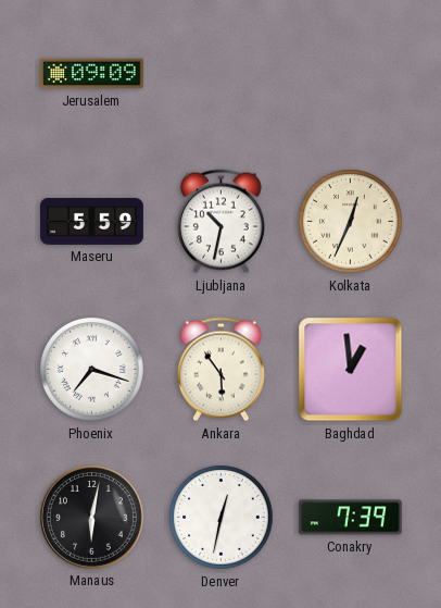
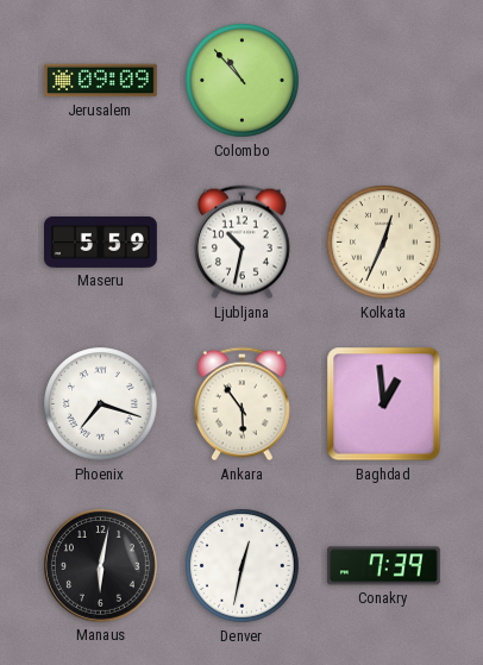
Colombo: none -> 10:53
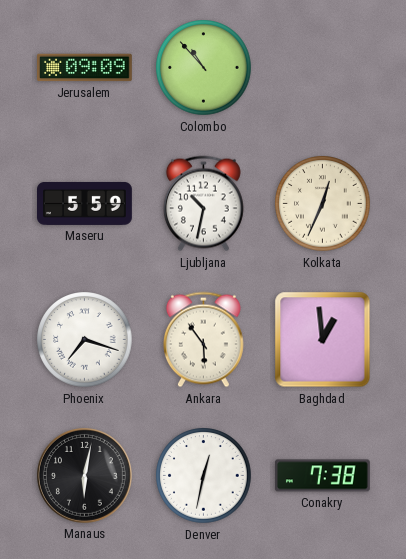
Conakry: 7:39 -> 7:38
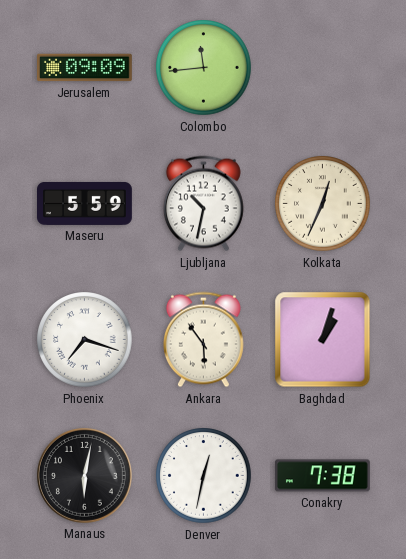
Colombo: 10:53 -> 11:44
Baghdad: 12:59 -> 1:03
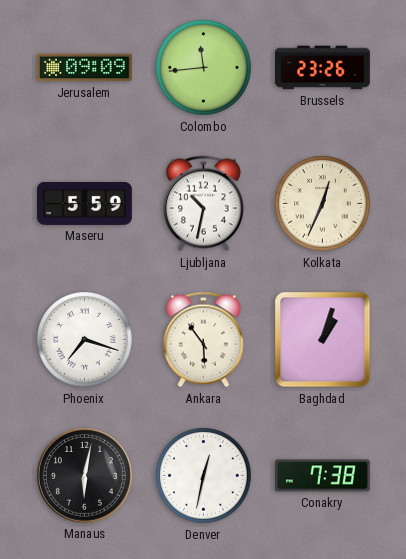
Brussels: none -> 23:26
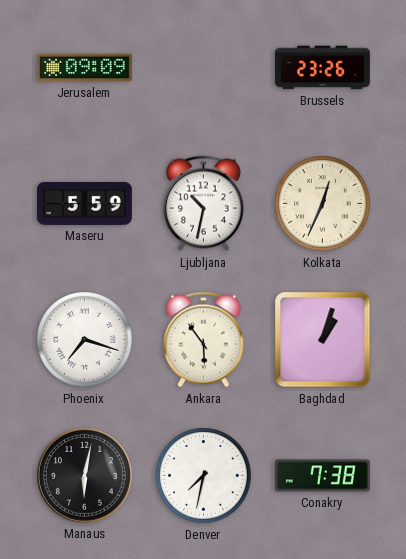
Colombo: 11:44 -> none
Denver: 12:32 -> 7:32
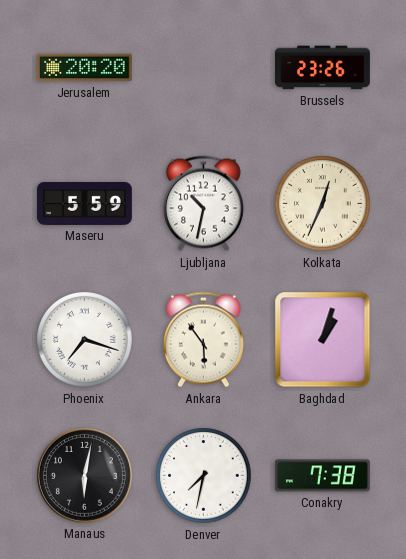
Jerusalem: 09:09 -> 20:20
